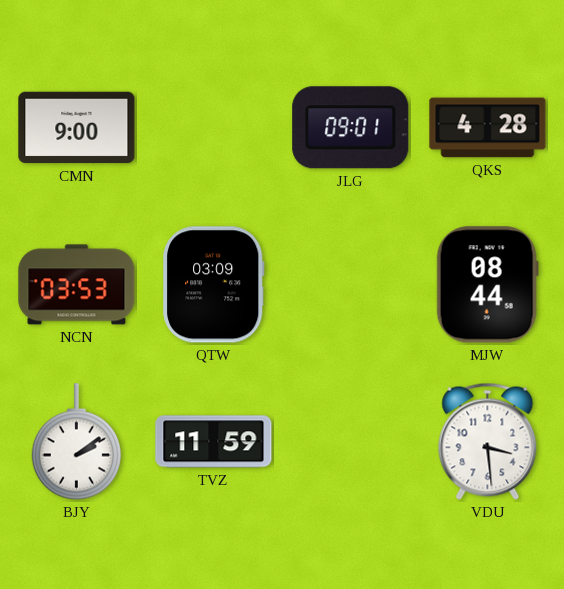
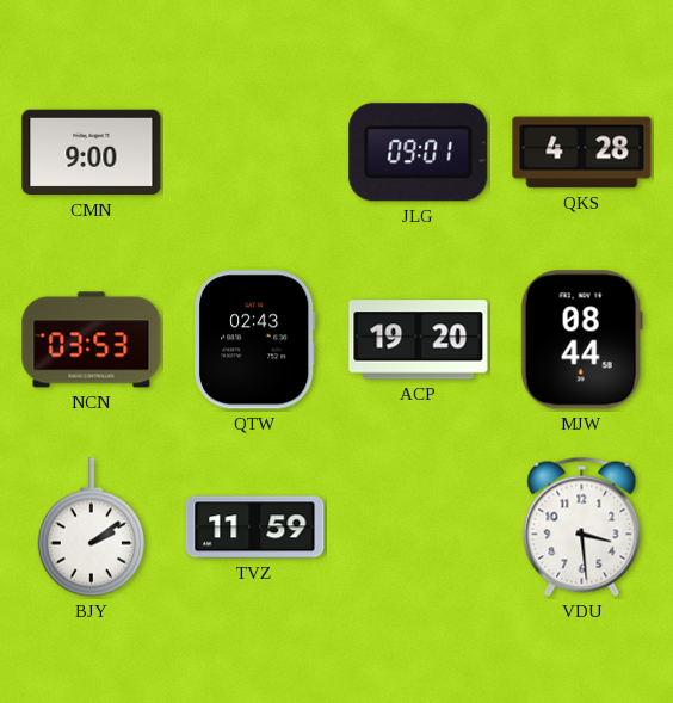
QTW: 03:09 -> 02:43
ACP: none -> 19:20
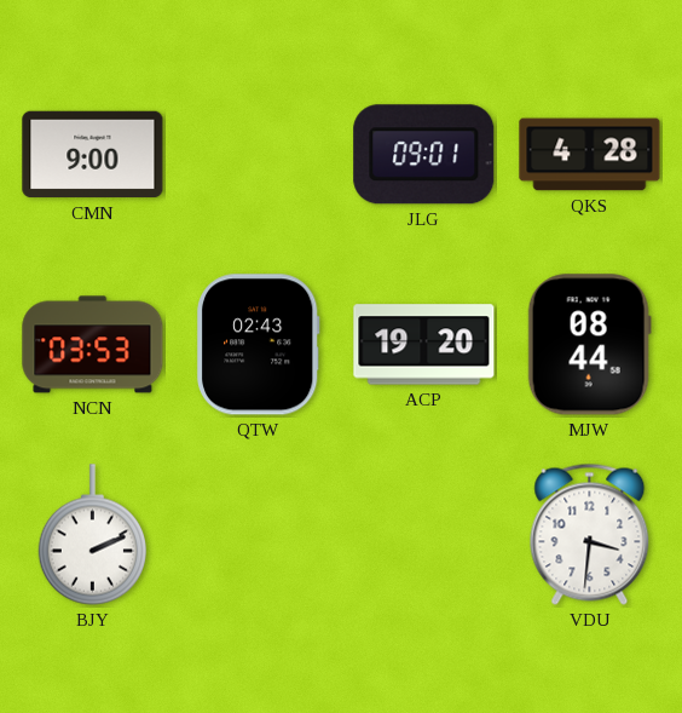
BJY: 2:09 -> 2:11
TVZ: 11:59 -> none
VDU: 3:29 -> 3:31
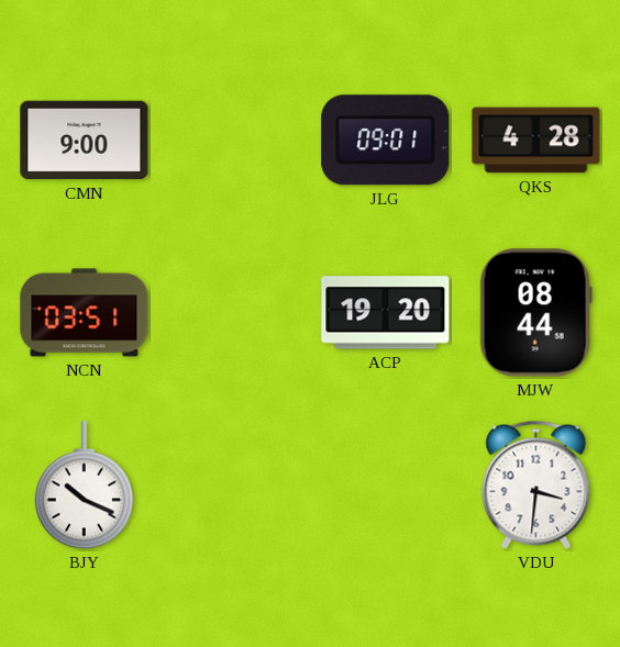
NCN: 03:53 -> 03:51
QTW: 02:43 -> none
BJY: 2:11 -> 10:19
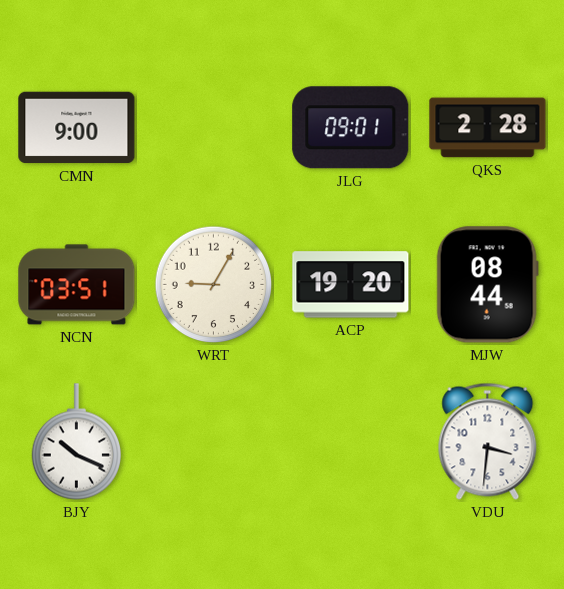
QKS: 4:28 -> 2:28
WRT: none -> 9:05
